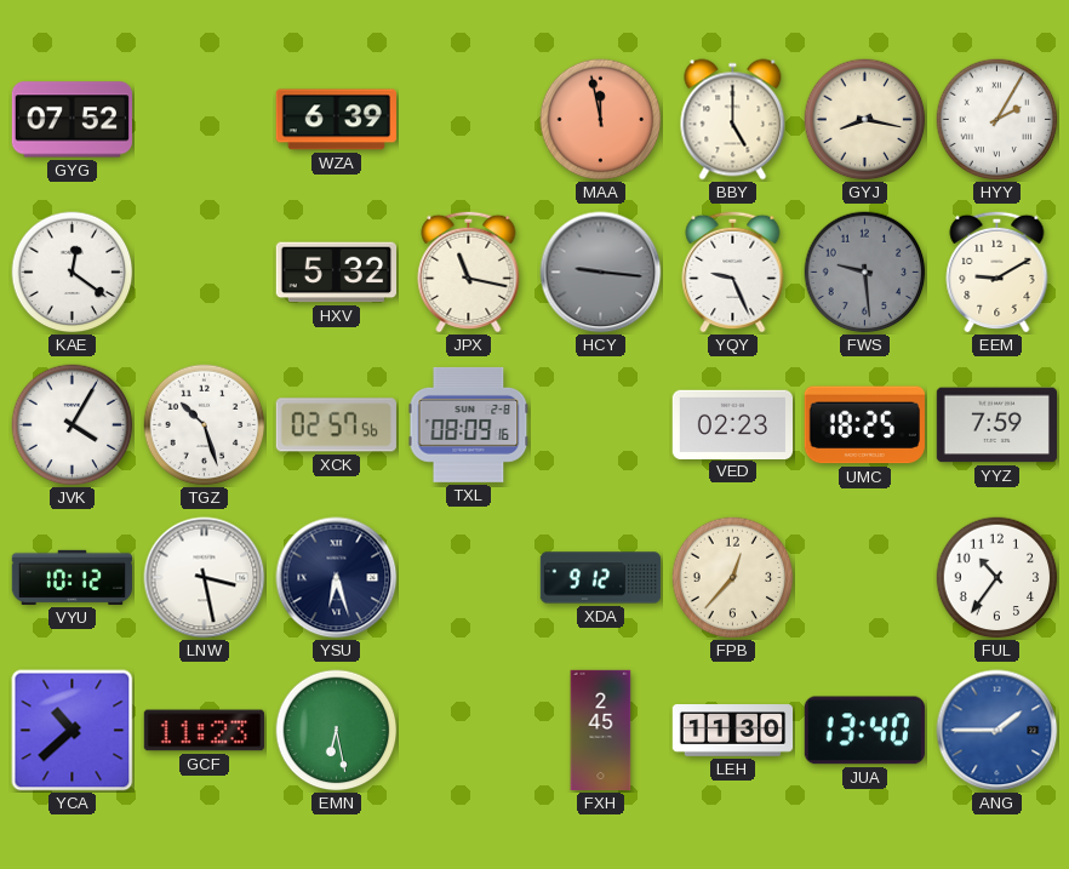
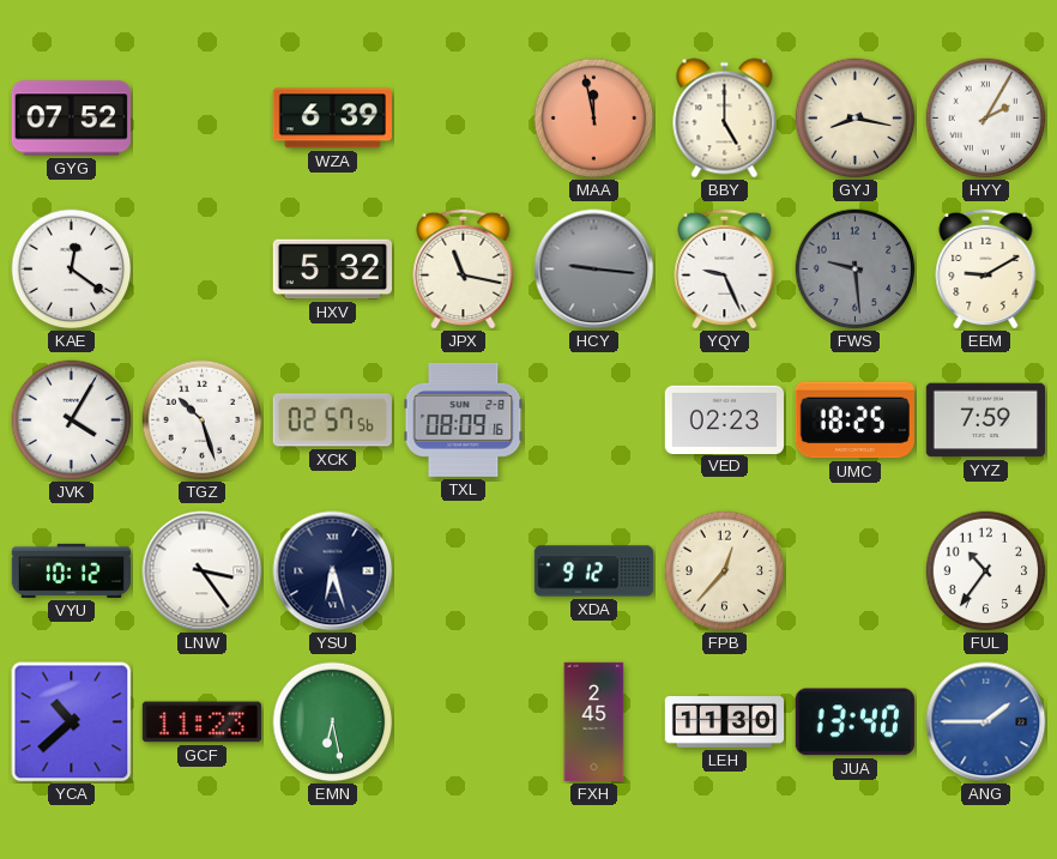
LNW: 3:28 -> 3:24
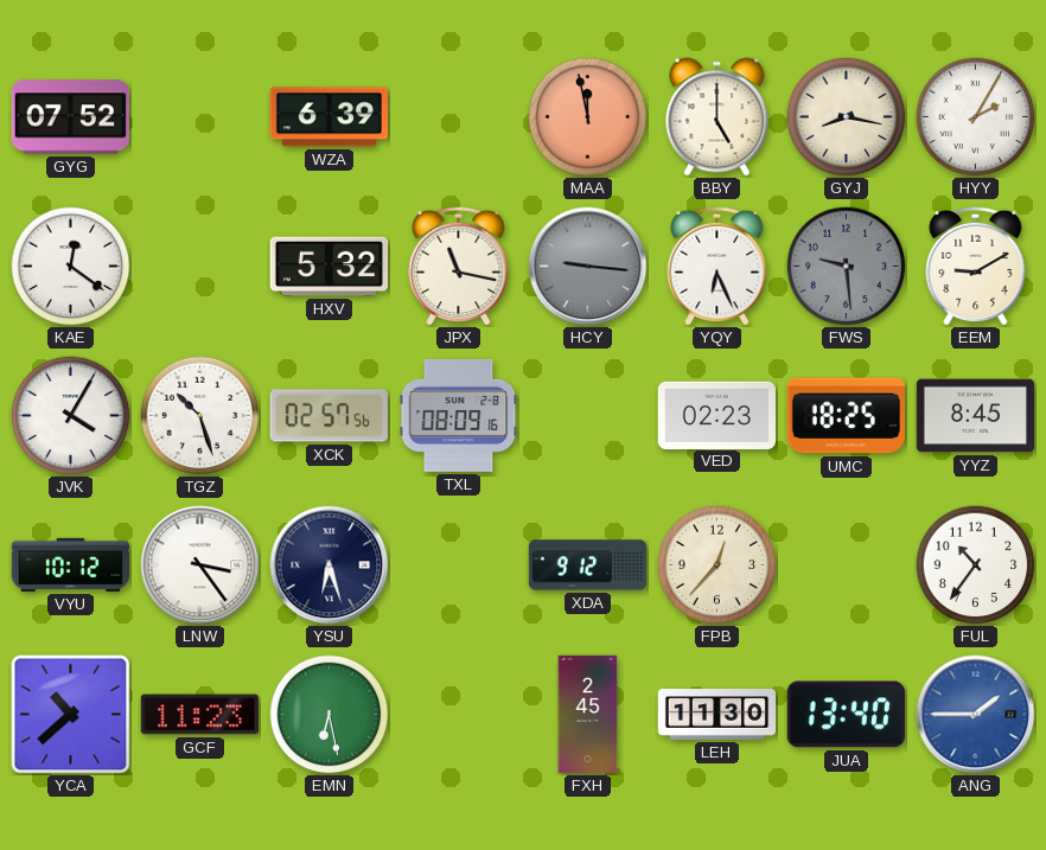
YQY: 9:26 -> 6:26
YYZ: 7:59 -> 8:45
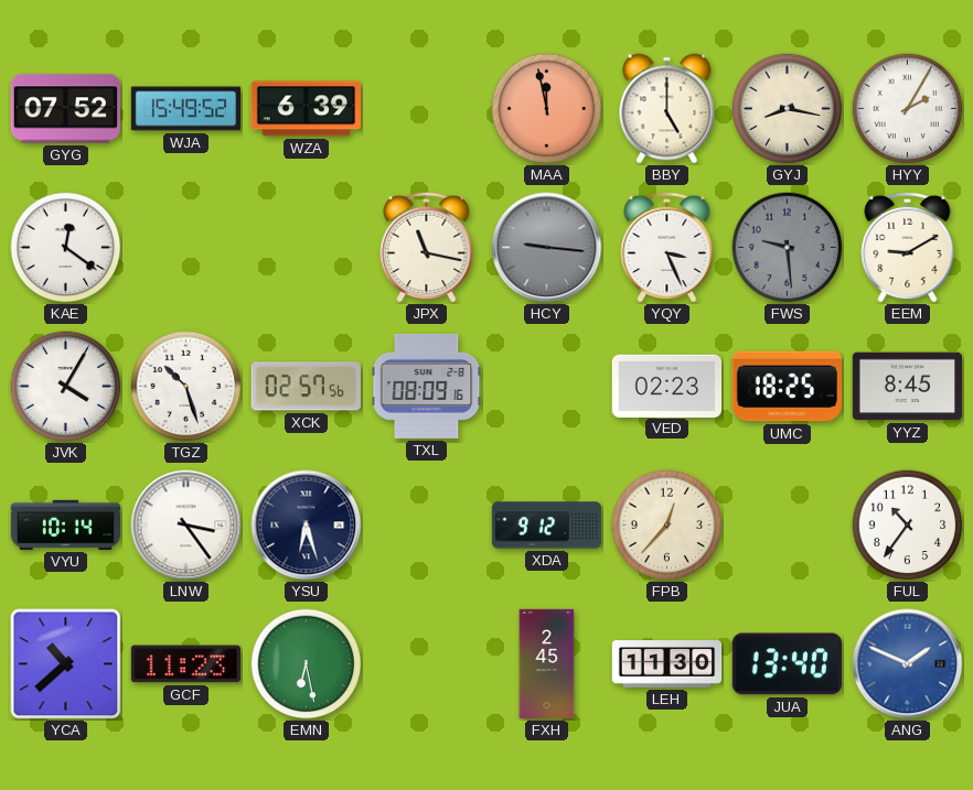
WJA: none -> 15:49
HXV: 5:32 -> none
YQY: 6:26 -> 3:26
VYU: 10:12 -> 10:14
ANG: 1:45 -> 1:49
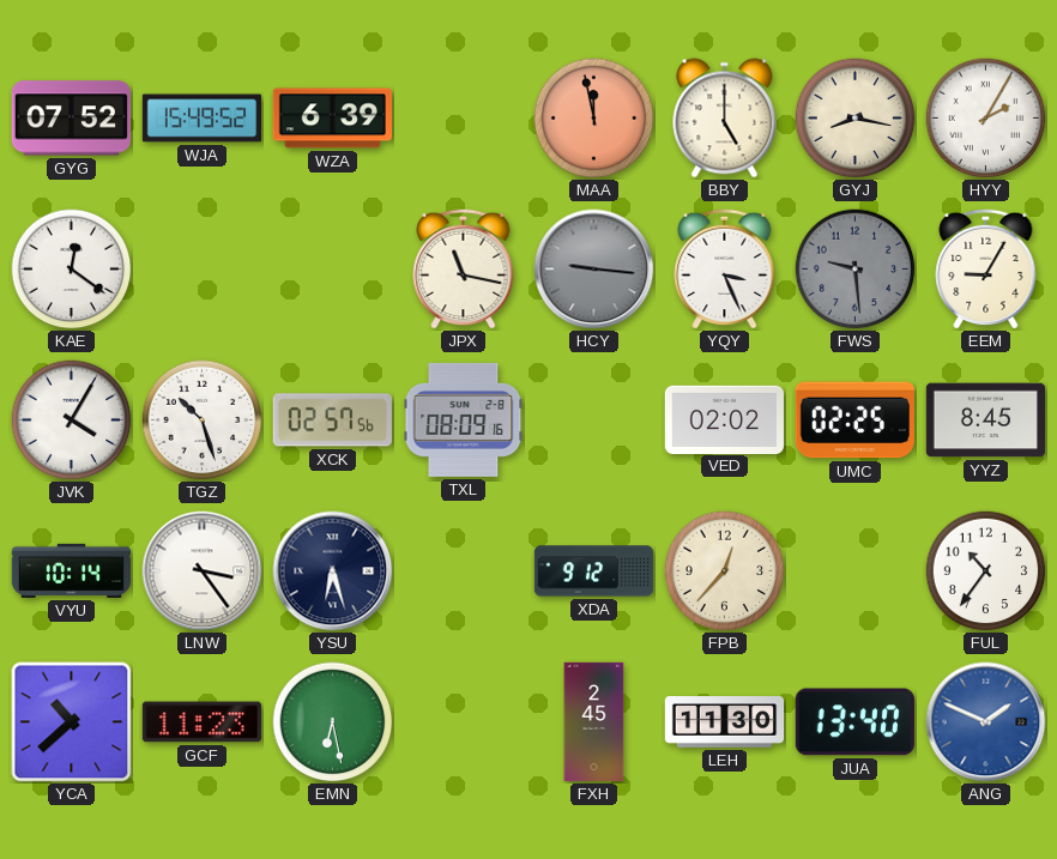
EEM: 9:10 -> 9:05
VED: 02:23 -> 02:02
UMC: 18:25 -> 02:25
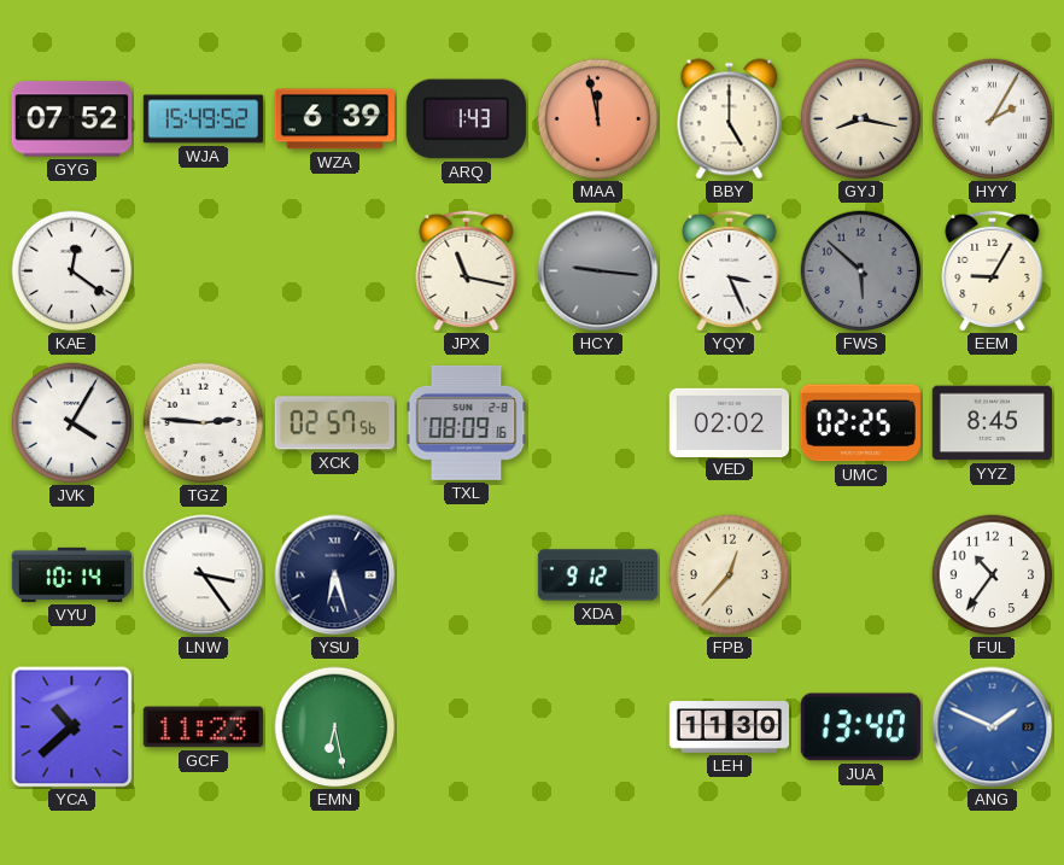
ARQ: none -> 1:43
FWS: 9:29 -> 5:52
TGZ: 10:27 -> 2:46
FXH: 2:45 -> none
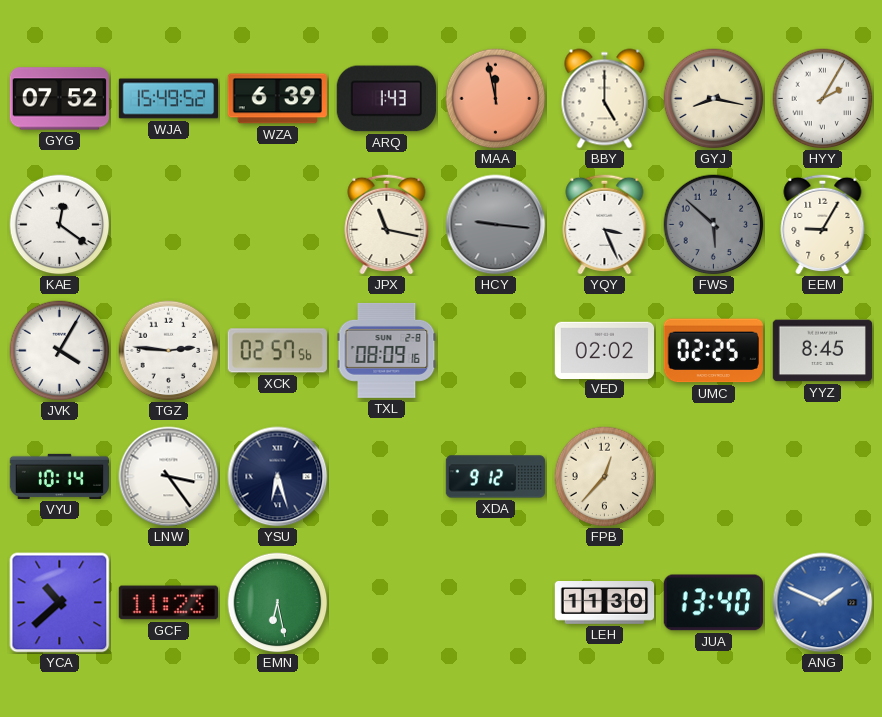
FUL: 10:36 -> none
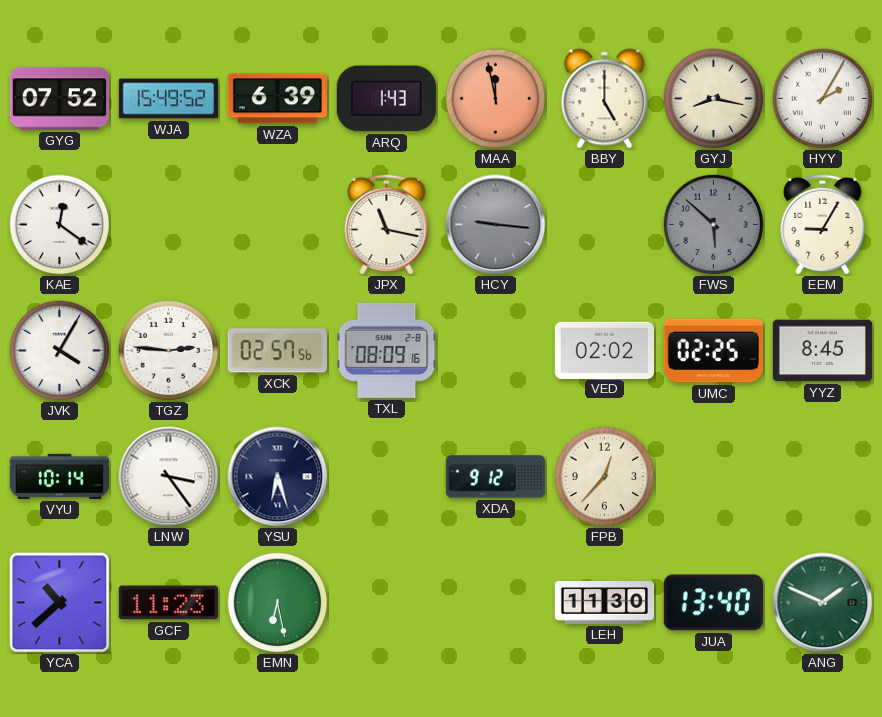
YQY: 3:26 -> none
ANG dial: blue -> green
